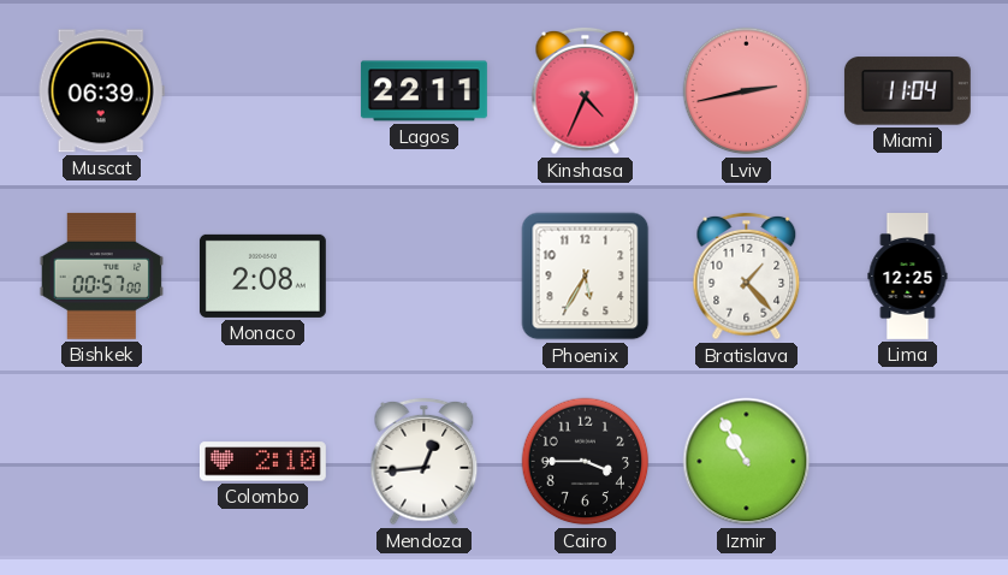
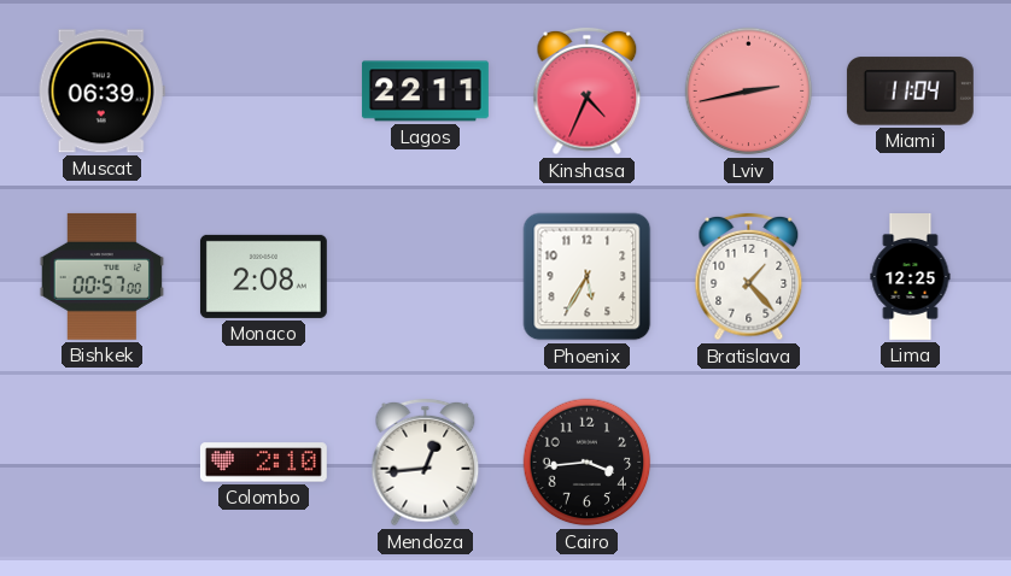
Cairo: 3:45 -> 3:44
Izmir: 10:55 -> none
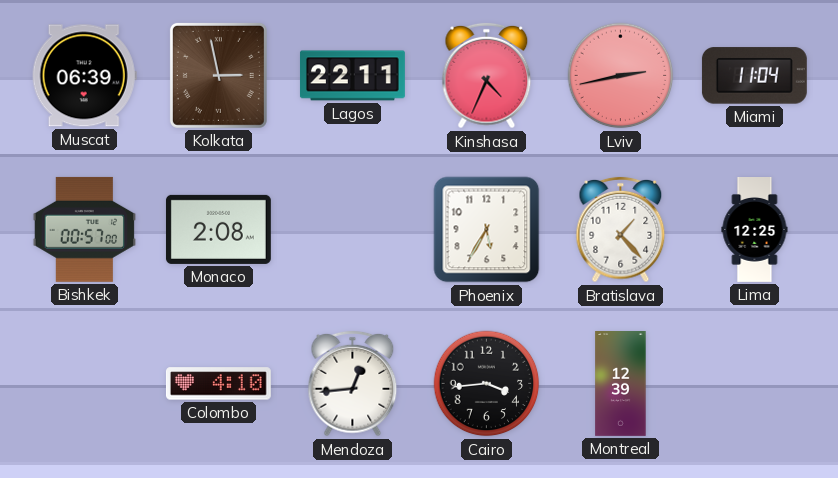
Kolkata: none -> 2:58
Colombo: 2:10 -> 4:10
Montreal: none -> 12:39
